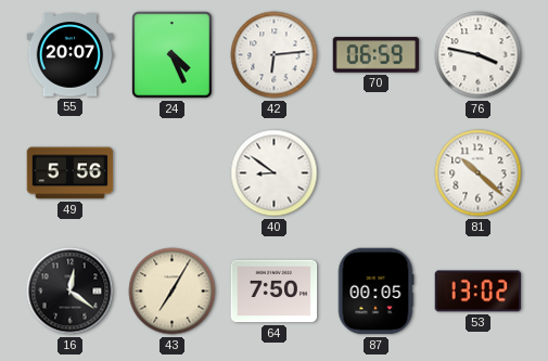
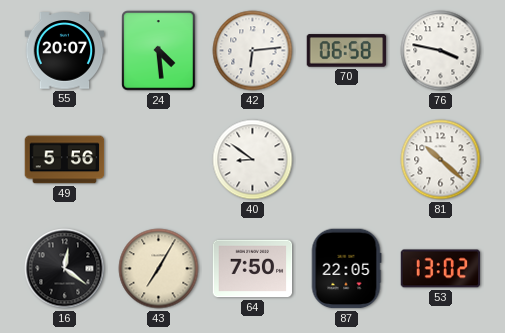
24: 4:26 -> 4:29
70: 06:59 -> 06:58
87: 00:05 -> 22:05
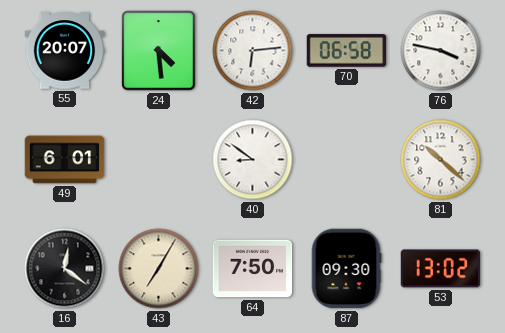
49: 5:56 -> 6:01
87: 22:05 -> 09:30
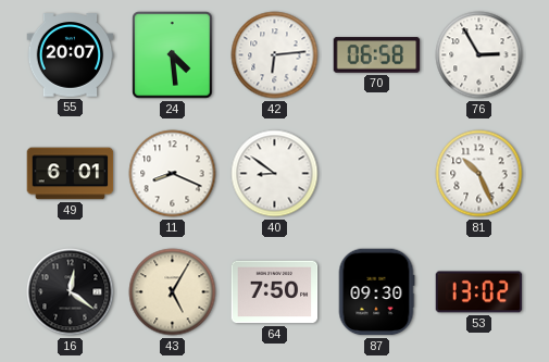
76: 3:47 -> 2:55
11: none -> 8:19
81: 10:22 -> 10:26
43: 7:05 -> 5:05
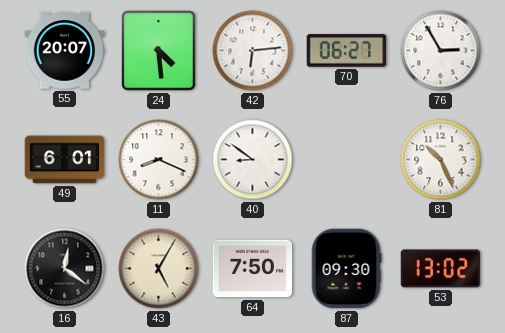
70: 06:58 -> 06:27
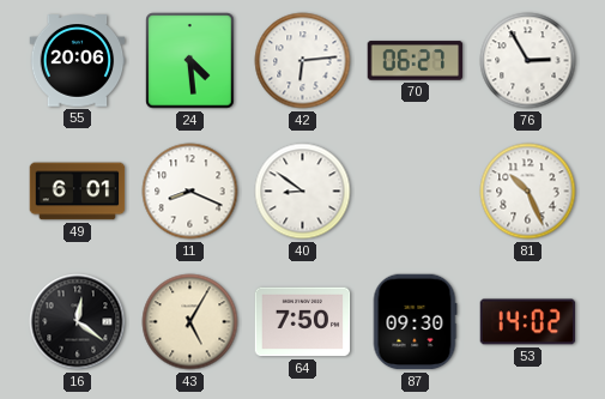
55: 20:07 -> 20:06
53: 13:02 -> 14:02
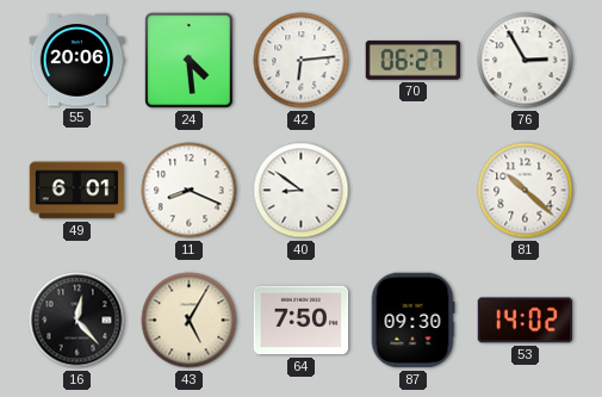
81: 10:26 -> 10:22
16: 12:21 -> 12:23
